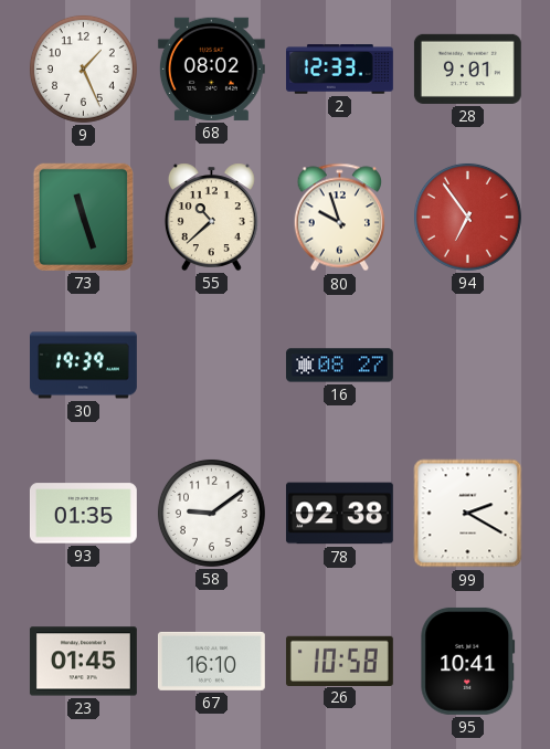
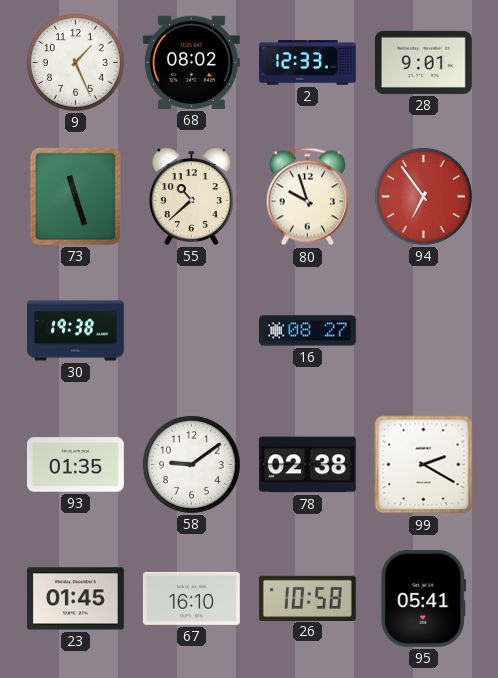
30: 19:39 -> 19:38
95: 10:41 -> 05:41
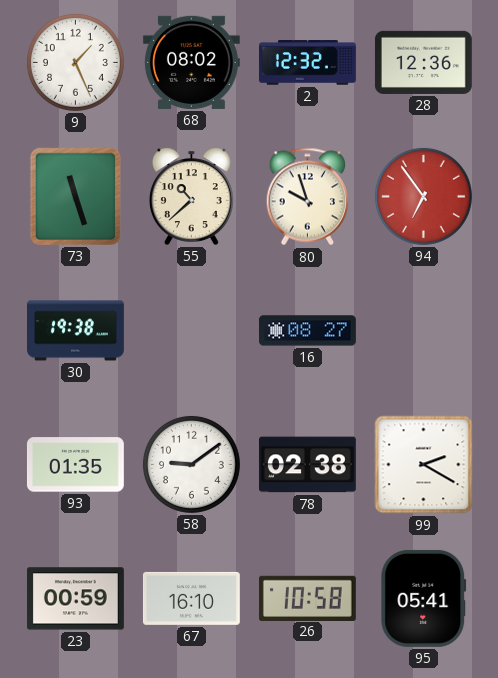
2: 12:33 -> 12:32
28: 9:01 -> 12:36
23: 01:45 -> 00:59
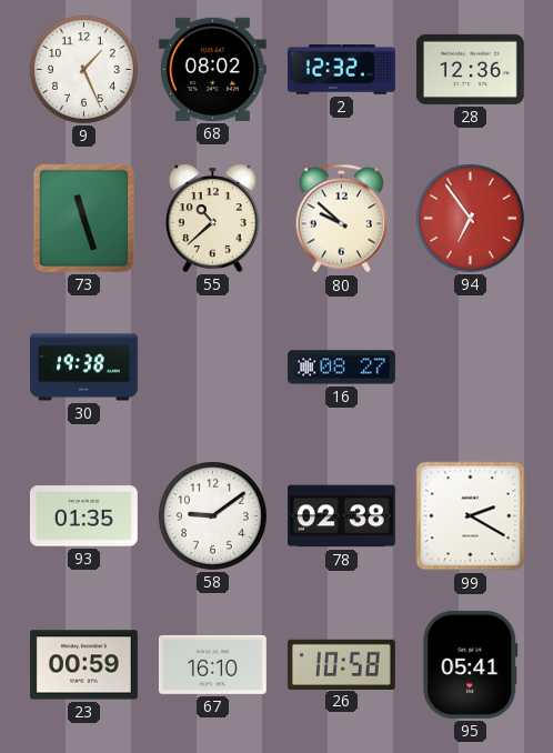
80: 9:57 -> 9:52
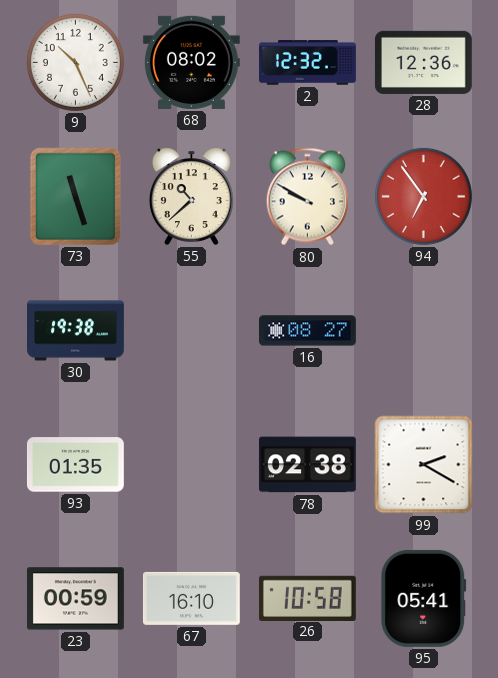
9: 1:26 -> 10:26
80: 9:52 -> 9:50
58: 9:09 -> none
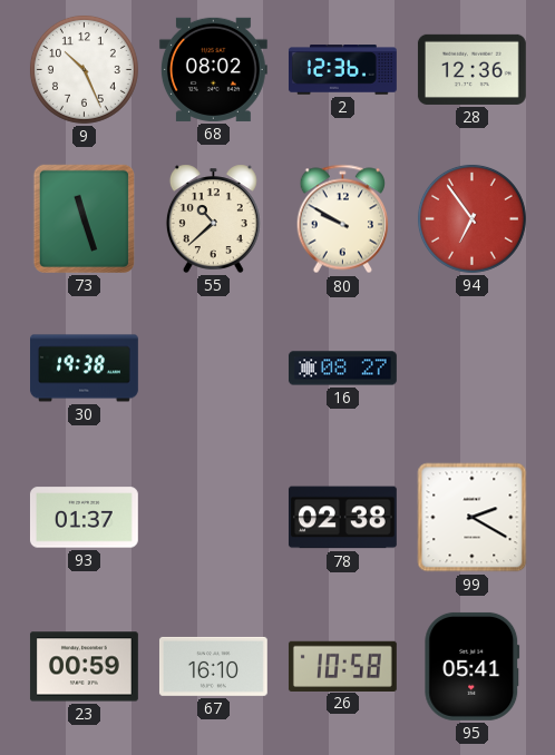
2: 12:32 -> 12:36
93: 01:35 -> 01:37
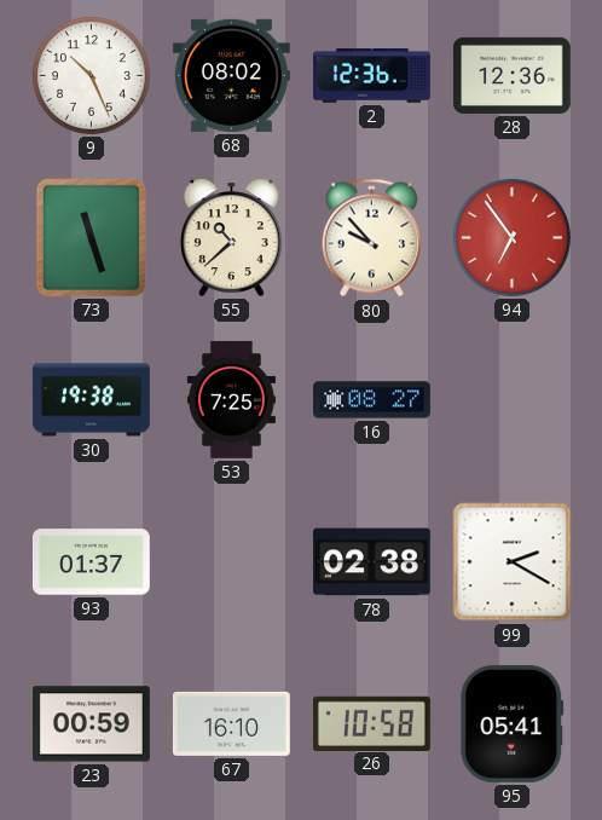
80: 9:50 -> 9:53
53: none -> 7:25
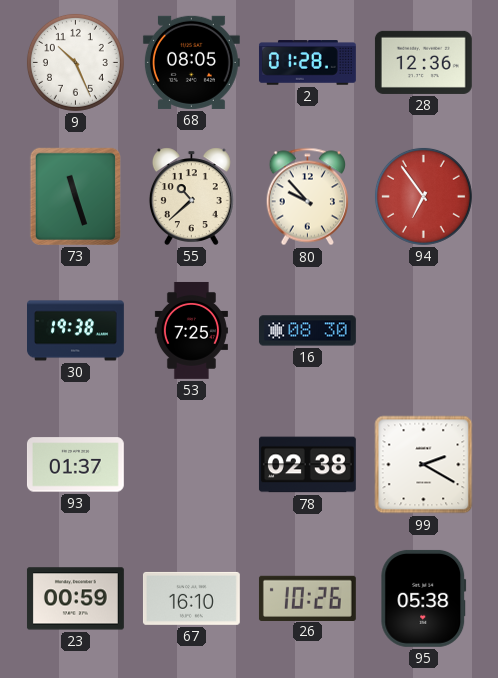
68: 08:02 -> 08:05
2: 12:36 -> 01:28
16: 08:27 -> 08:30
26: 10:58 -> 10:26
95: 05:41 -> 05:38
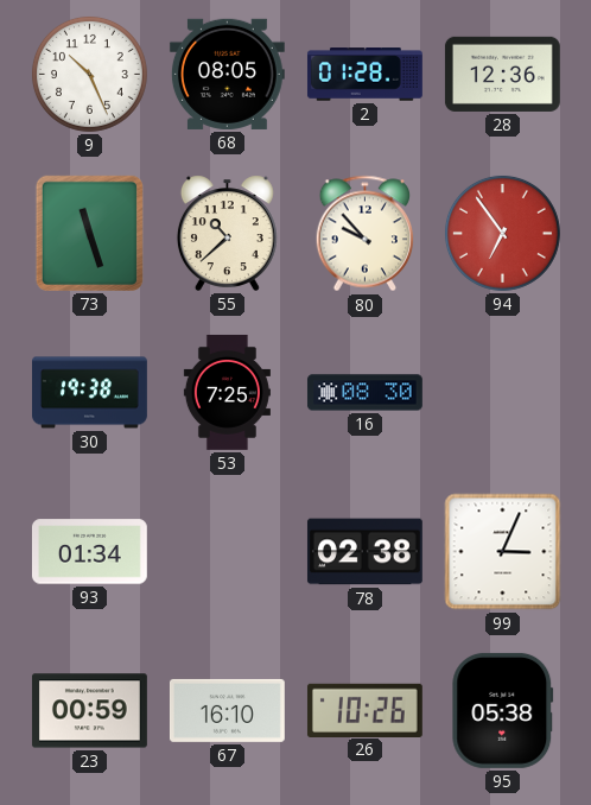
93: 01:37 -> 01:34
99: 2:20 -> 3:04
